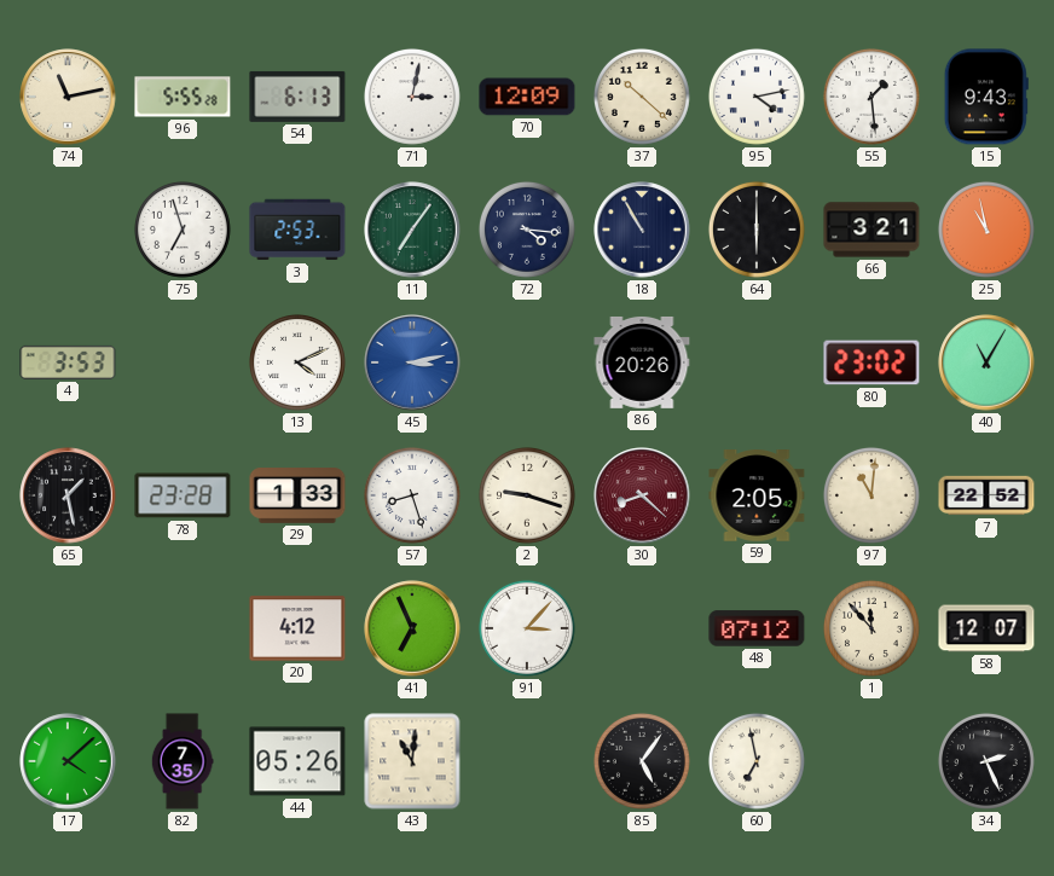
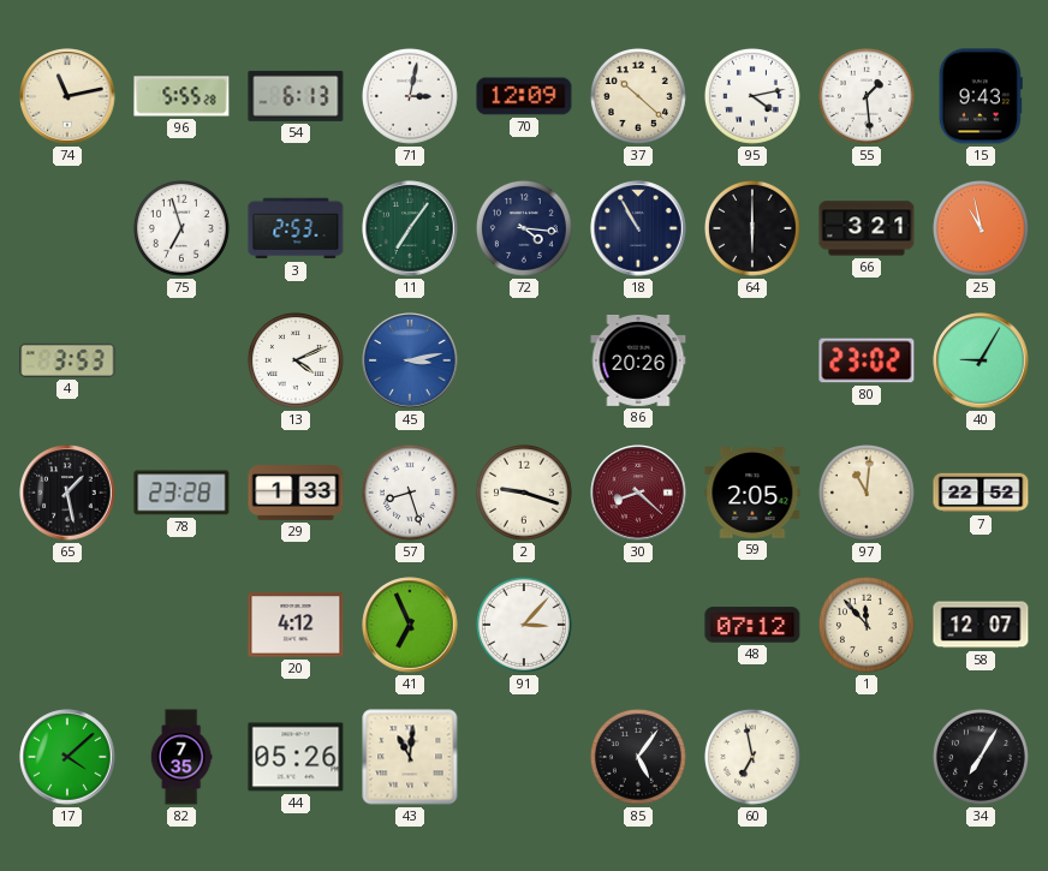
40: 11:05 -> 9:05
34: 2:26 -> 7:05
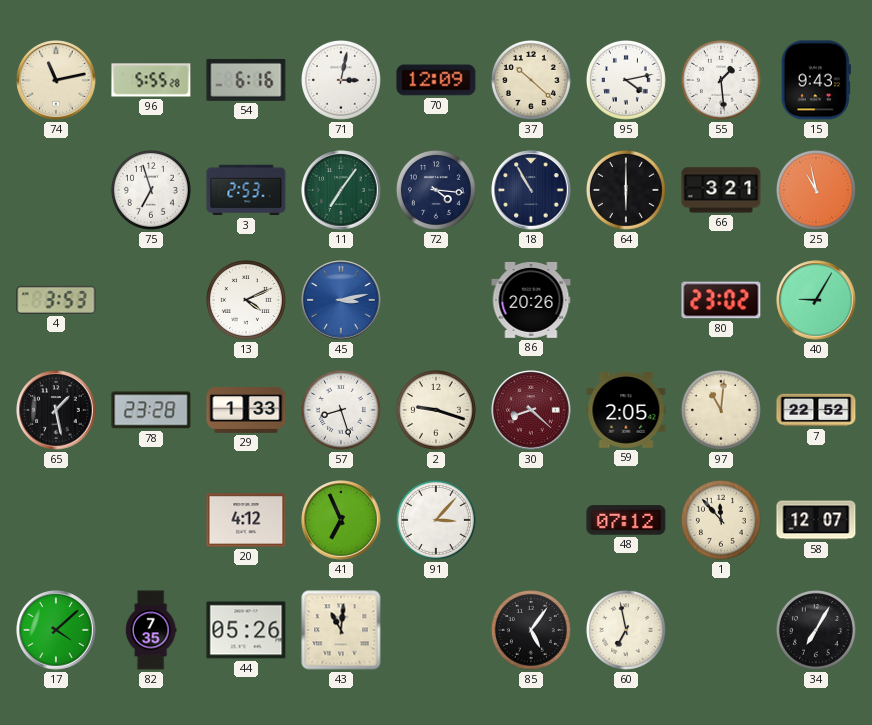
54: 6:13 -> 6:16
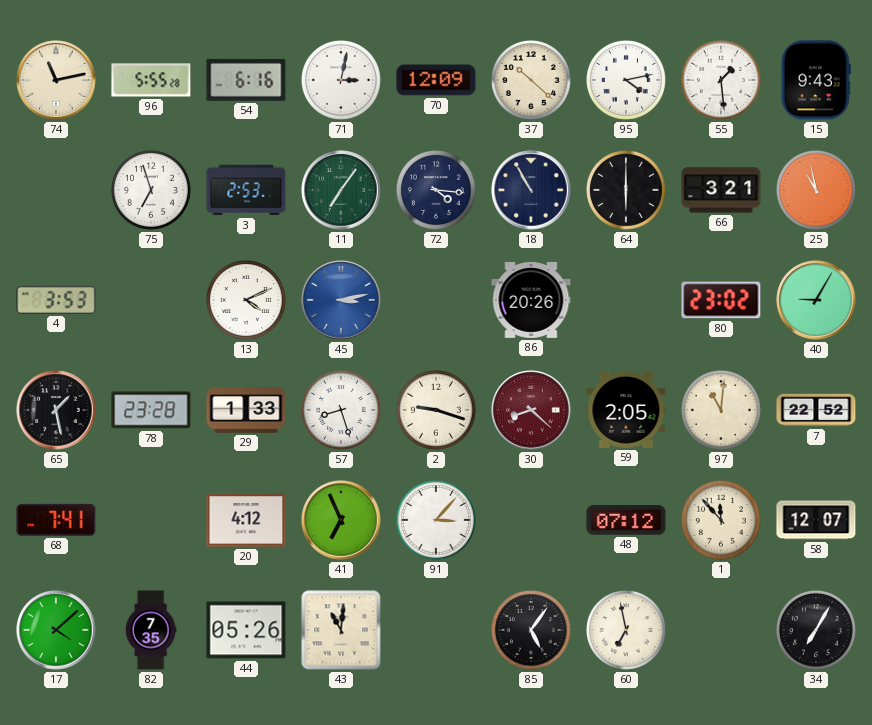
68: none -> 7:41
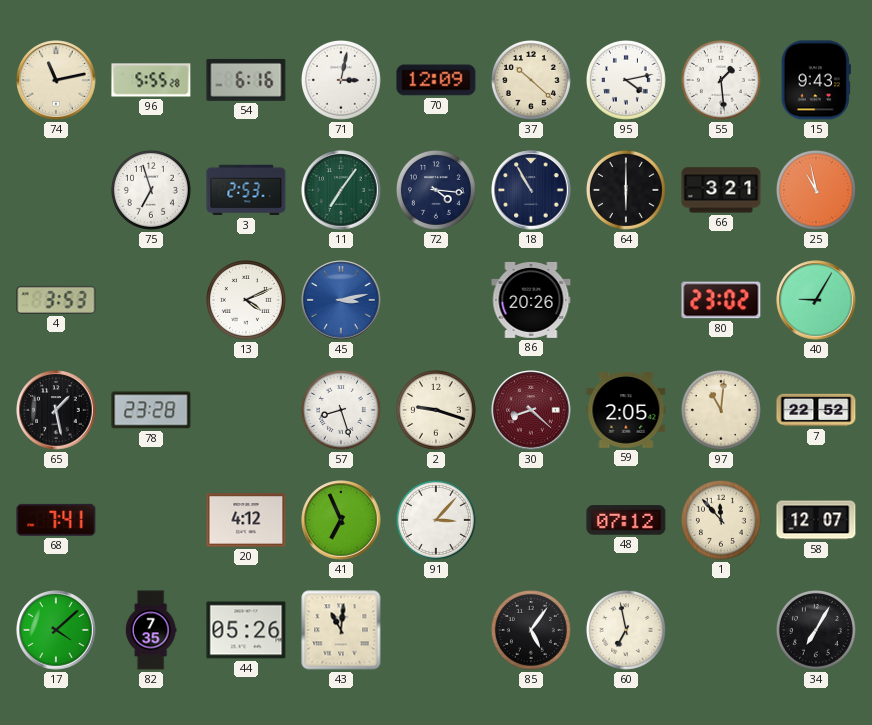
29: 1:33 -> none
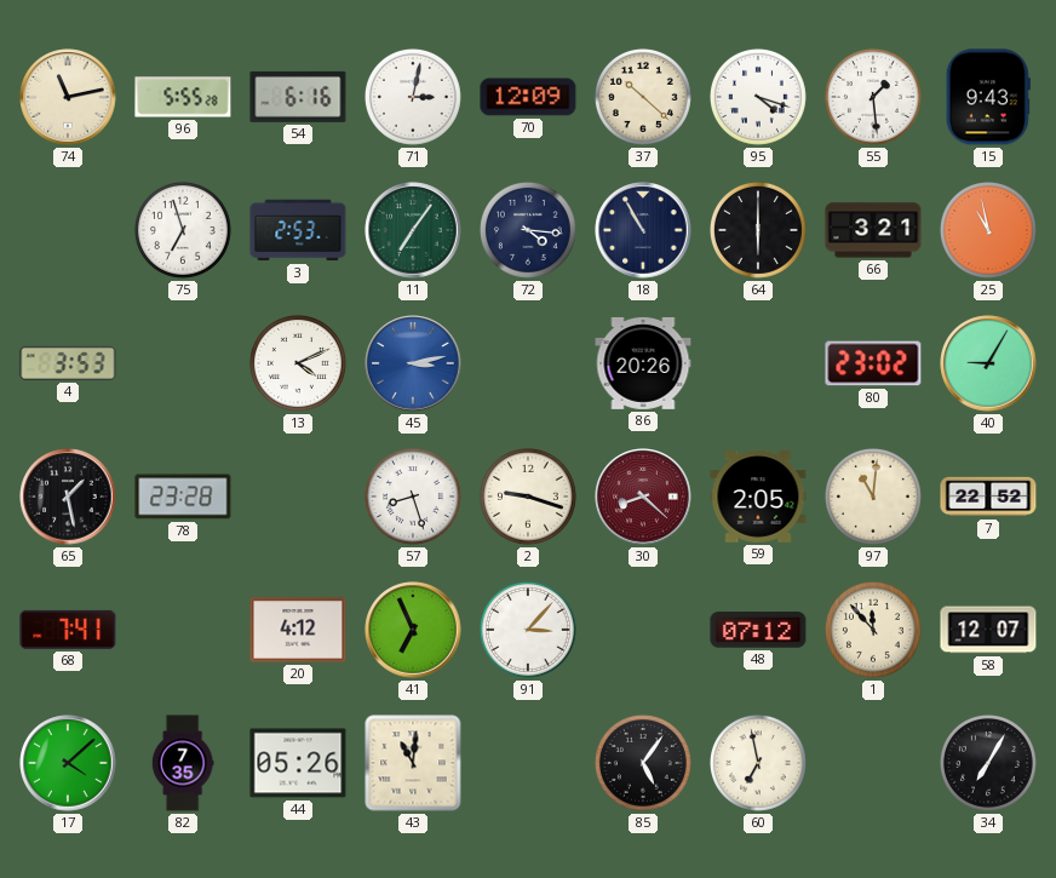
95: 4:13 -> 4:18
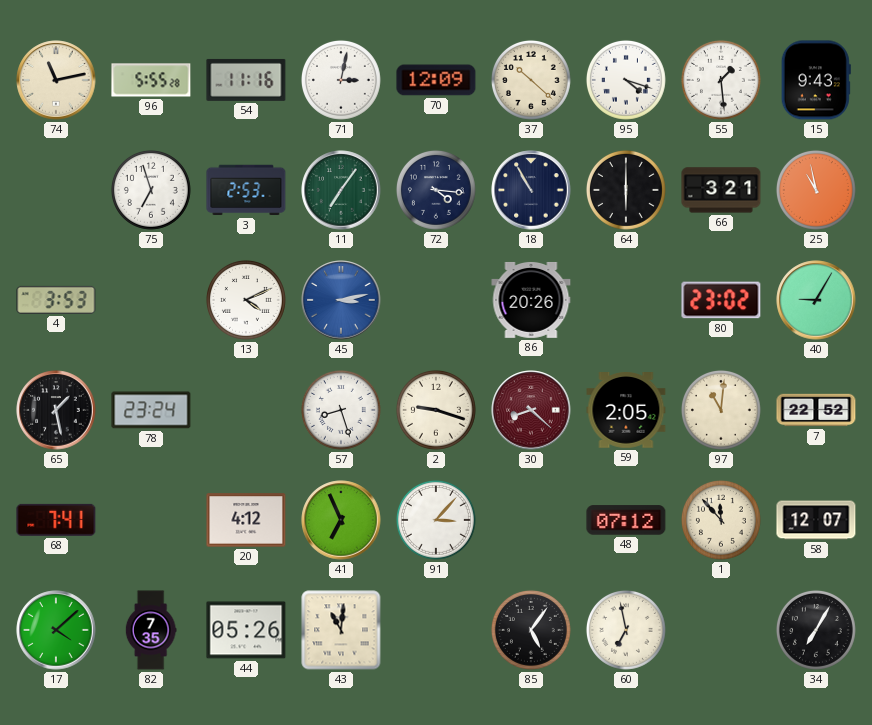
54: 6:16 -> 11:16
78: 23:28 -> 23:24
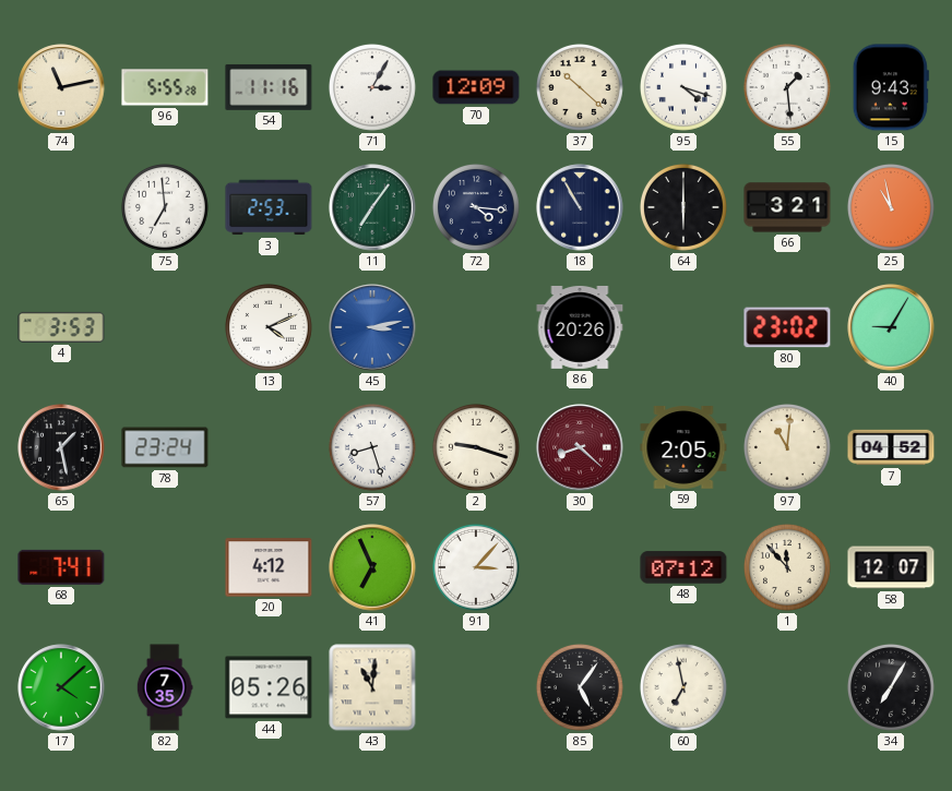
71: 3:02 -> 3:05
75: 6:57 -> 6:59
7: 22:52 -> 04:52
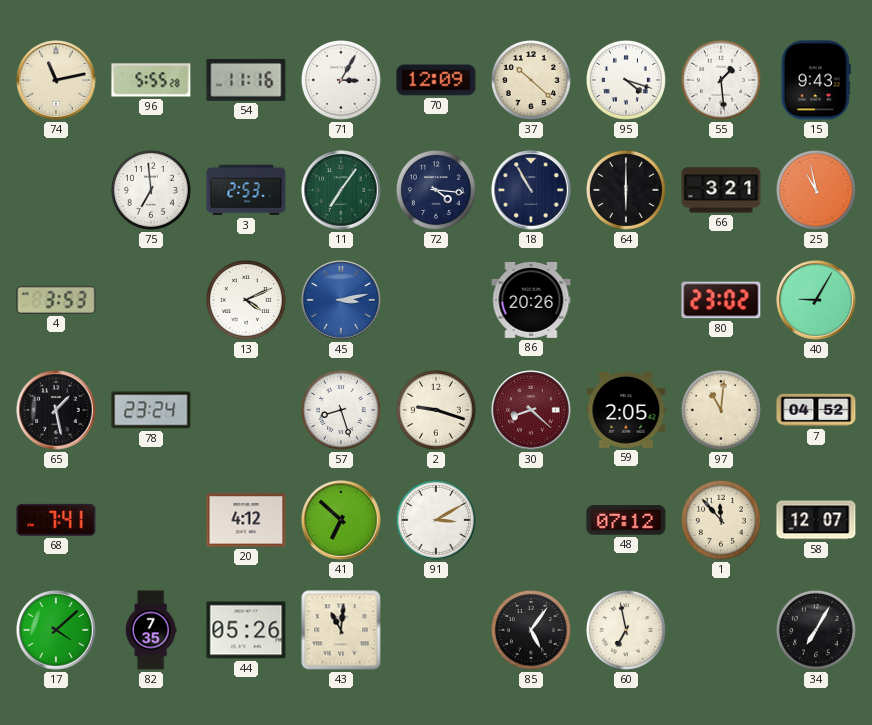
41: 6:56 -> 6:52
91: 3:07 -> 3:10
